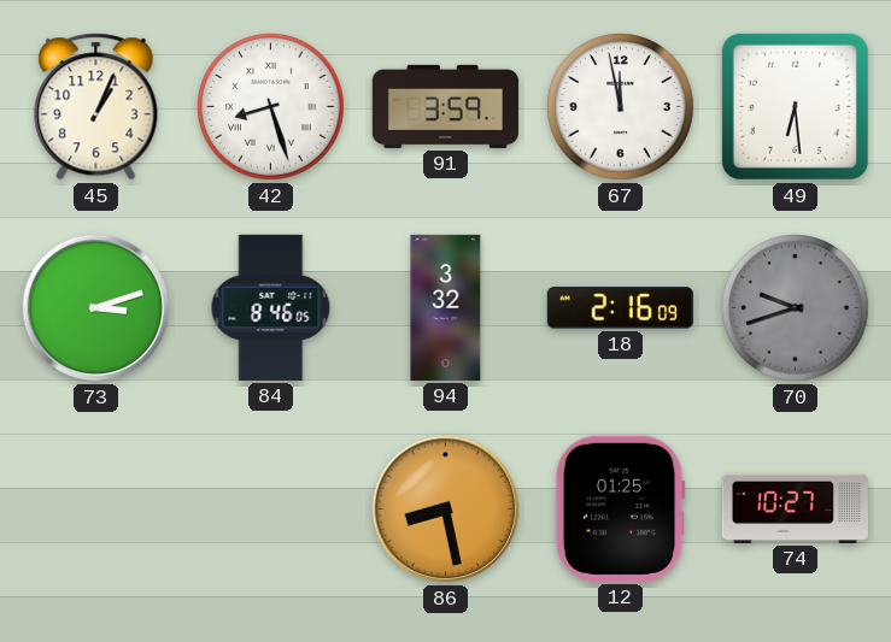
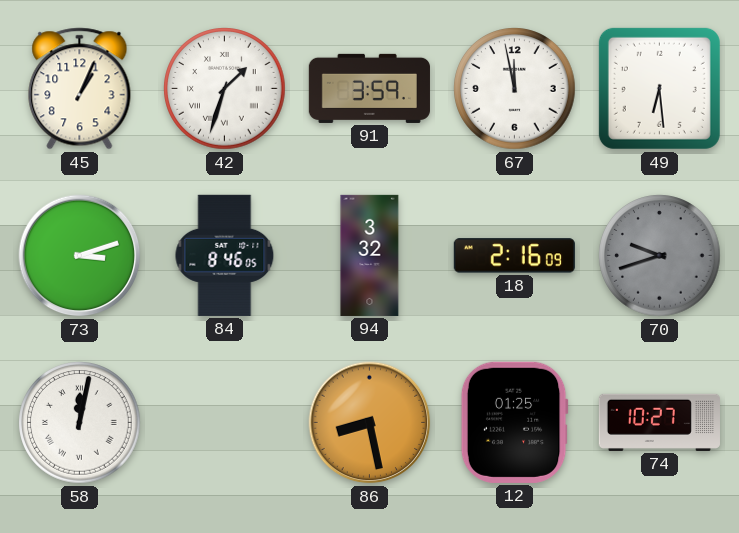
42: 8:27 -> 1:33
58: none -> 12:02
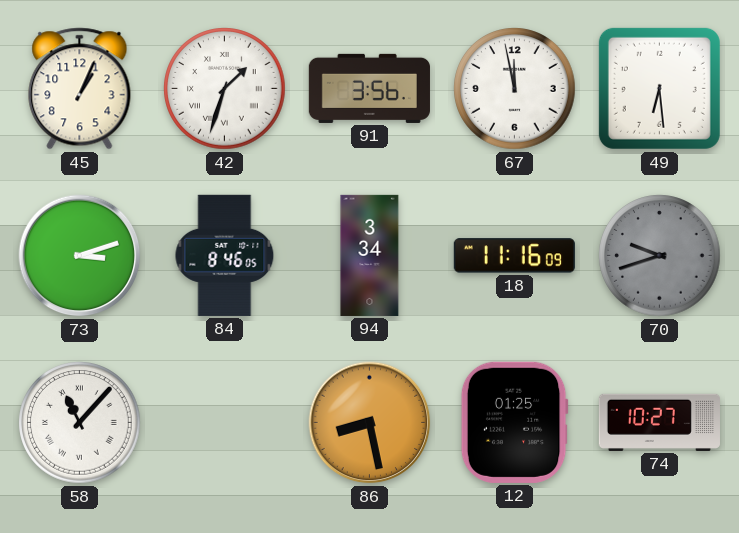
91: 3:59 -> 3:56
94: 3:32 -> 3:34
18: 2:16 -> 11:16
58: 12:02 -> 11:07
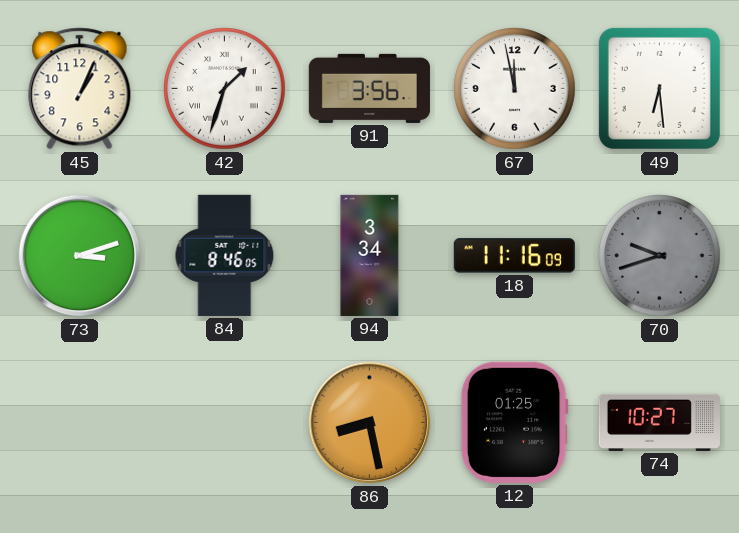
58: 11:07 -> none
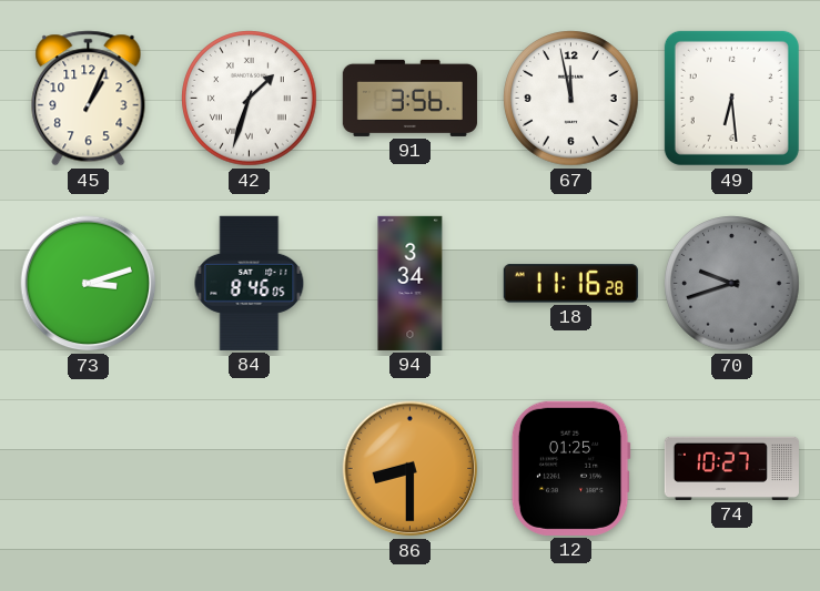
18: 11:16:09 -> 11:16:28
86: 8:28 -> 8:30
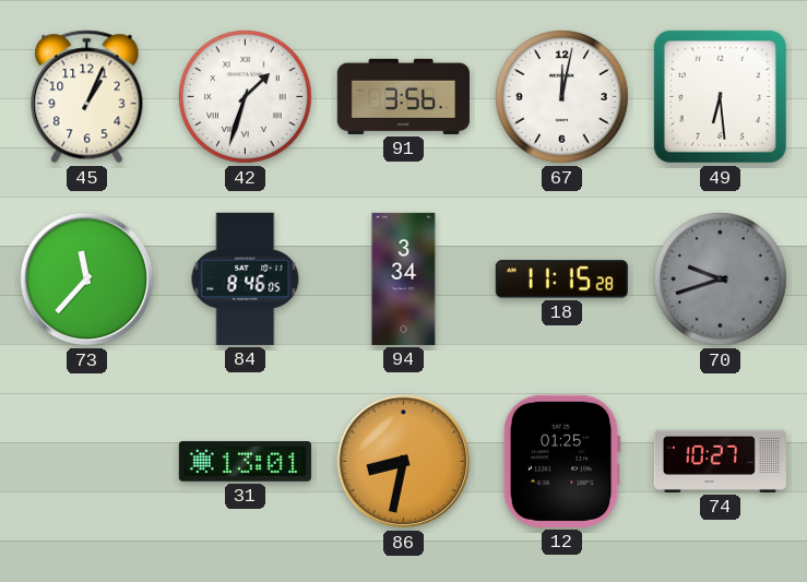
67: 11:58 -> 12:02
73: 3:12 -> 11:37
18: 11:16 -> 11:15
31: none -> 13:01
86: 8:30 -> 8:32
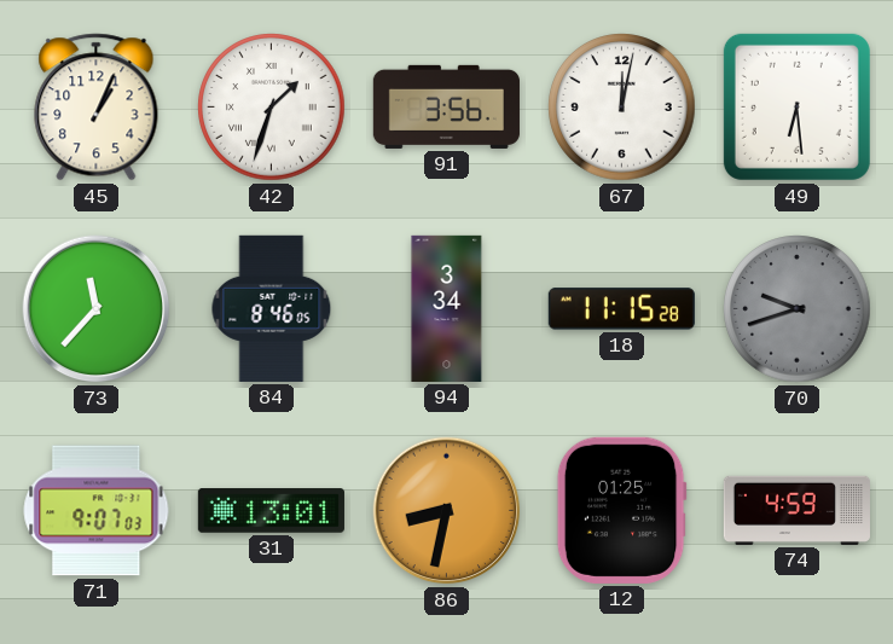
71: none -> 9:07
74: 10:27 -> 4:59
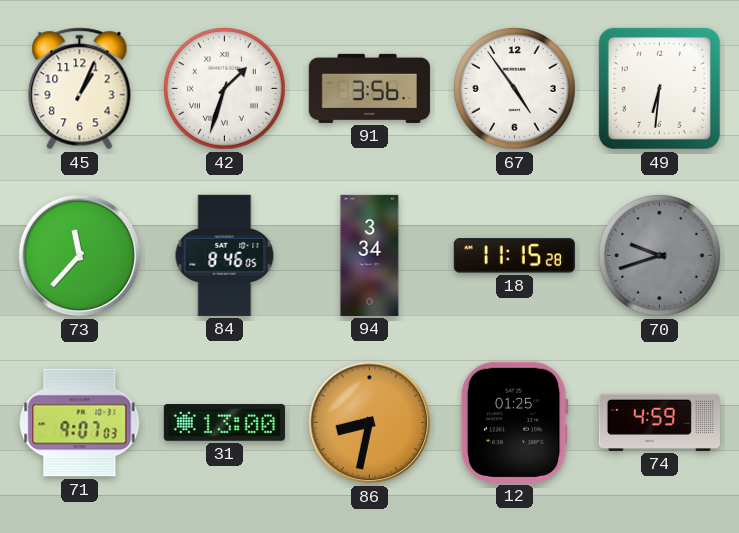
67: 12:02 -> 4:54
49: 6:29 -> 6:31
31: 13:01 -> 13:00
